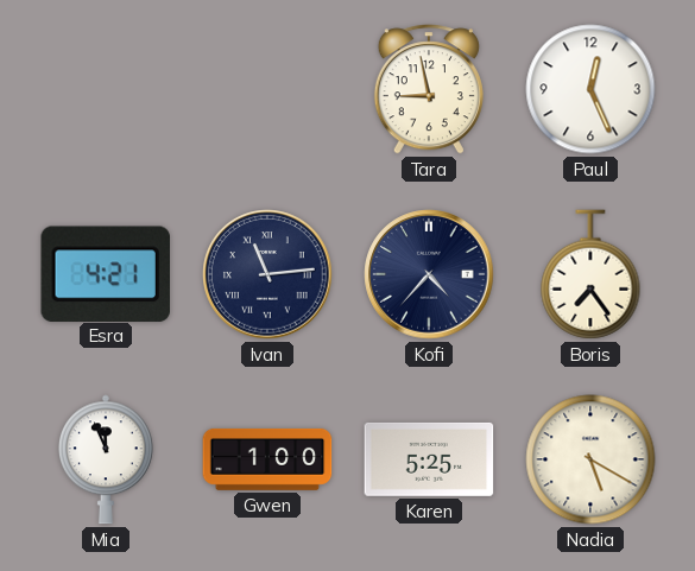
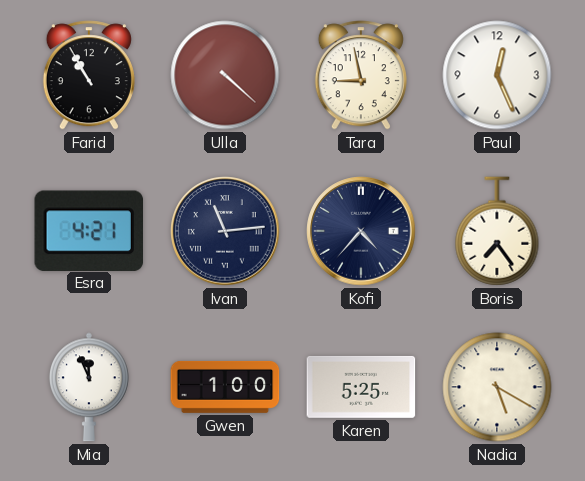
Farid: none -> 10:55
Ulla: none -> 4:22
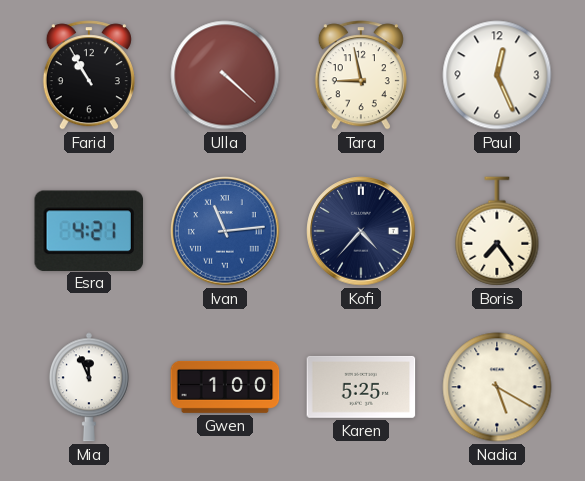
Ivan dial: navy -> blue
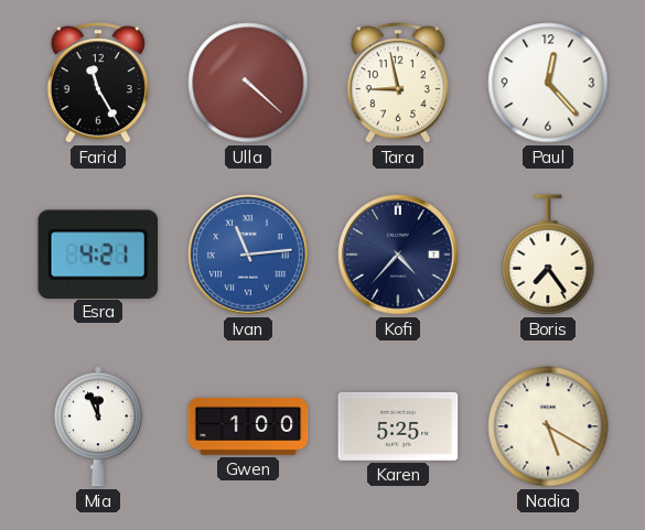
Farid: 10:55 -> 11:25
Paul: 12:26 -> 12:23
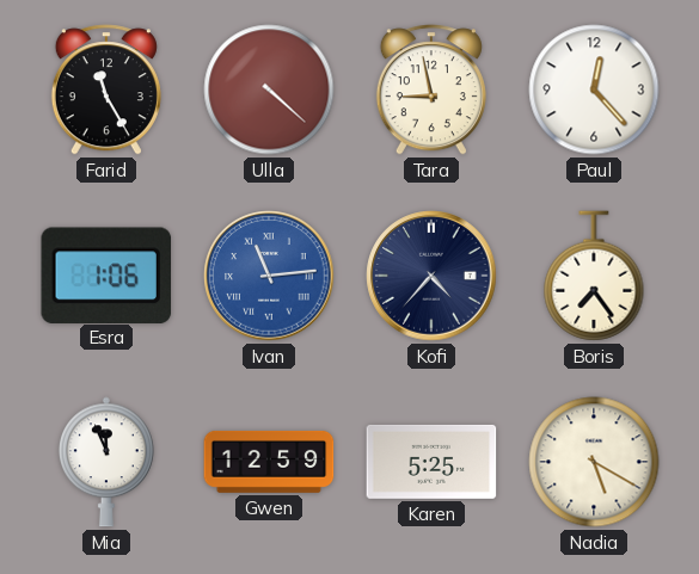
Esra: 4:21 -> 1:06
Gwen: 1:00 -> 12:59
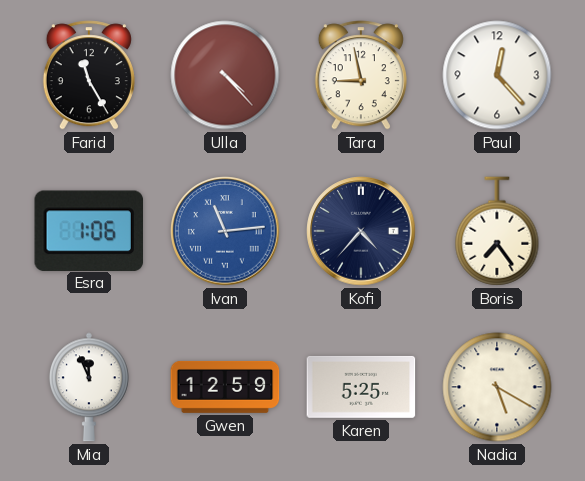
Ulla: 4:22 -> 4:23
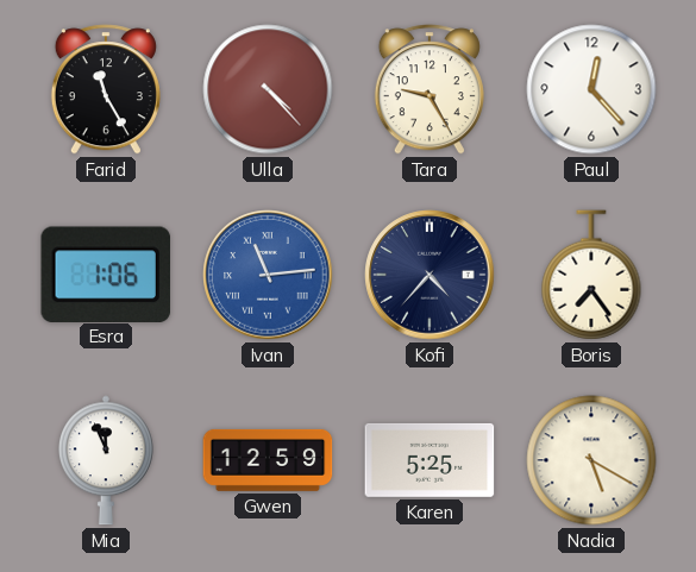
Tara: 8:58 -> 9:25
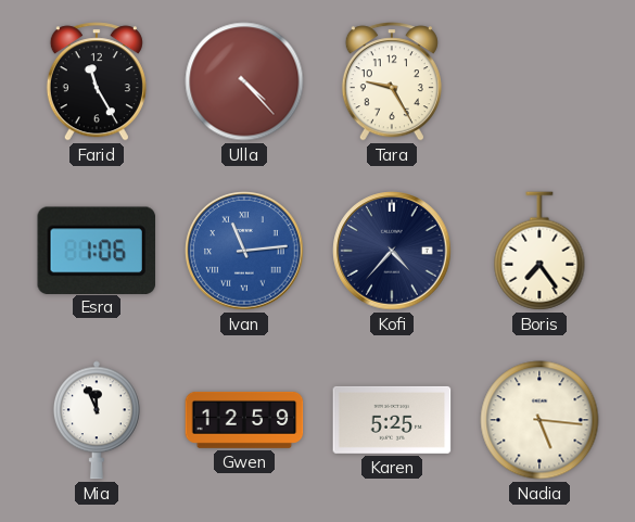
Paul: 12:23 -> none
Nadia: 5:20 -> 5:16
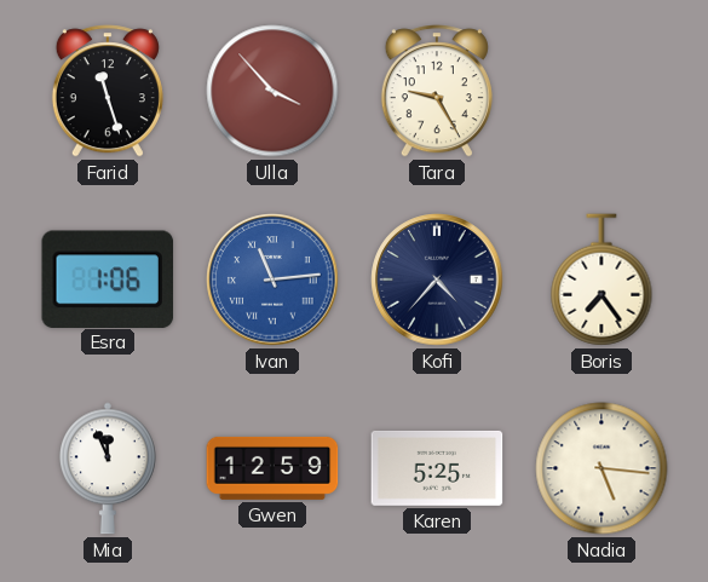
Farid: 11:25 -> 11:27
Ulla: 4:23 -> 3:53
